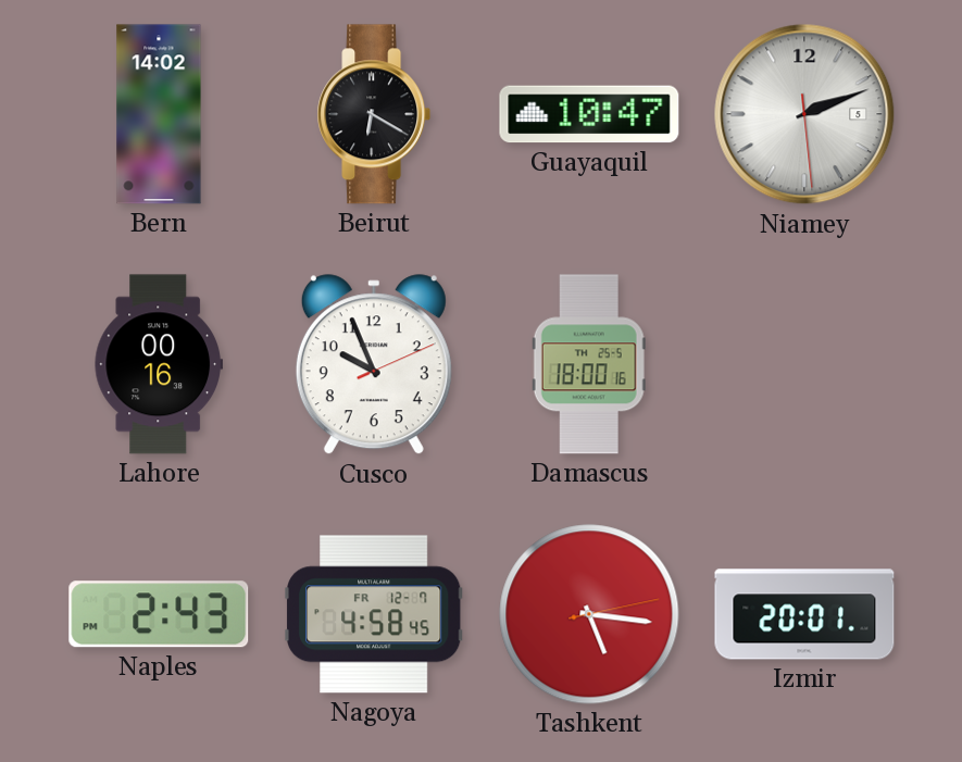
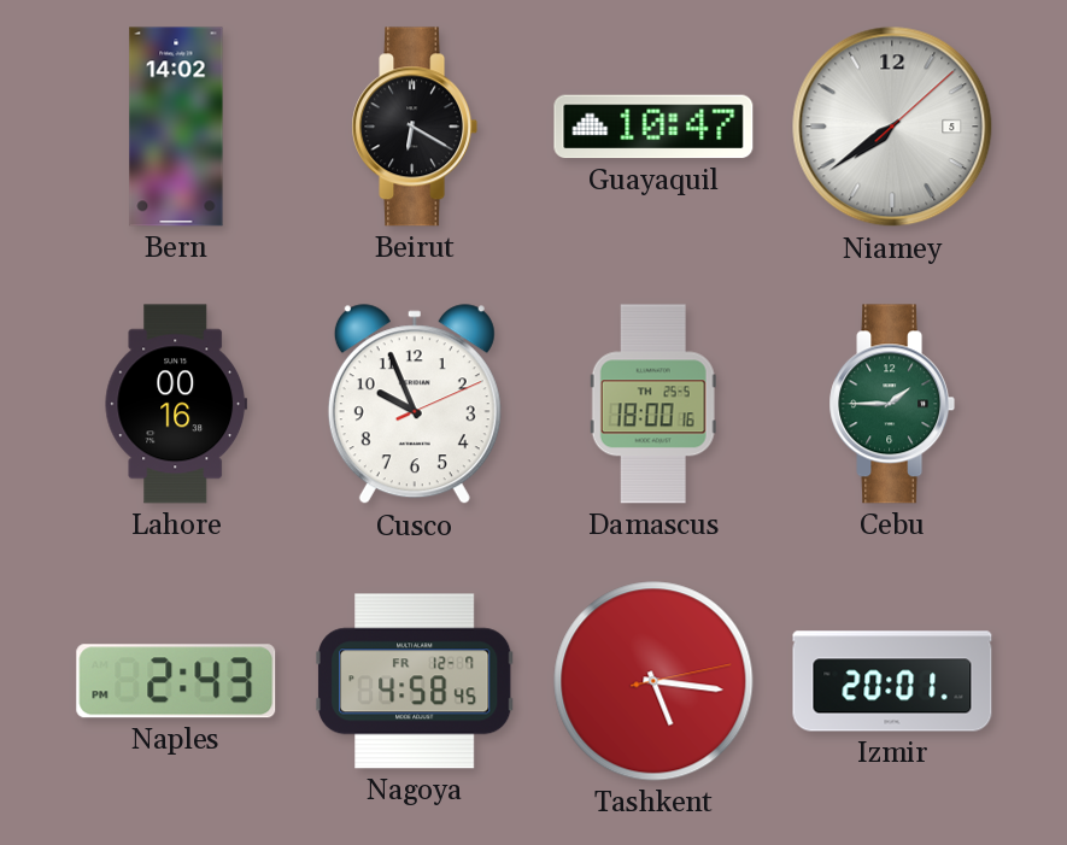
Niamey: 2:11 -> 7:39
Cebu: none -> 1:45
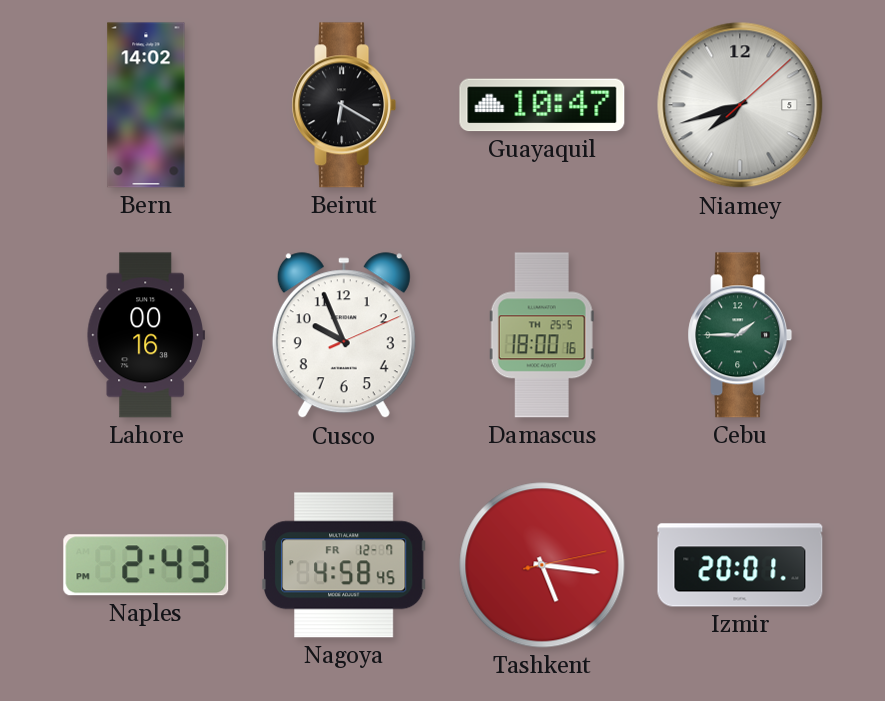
Niamey: 7:39 -> 7:42
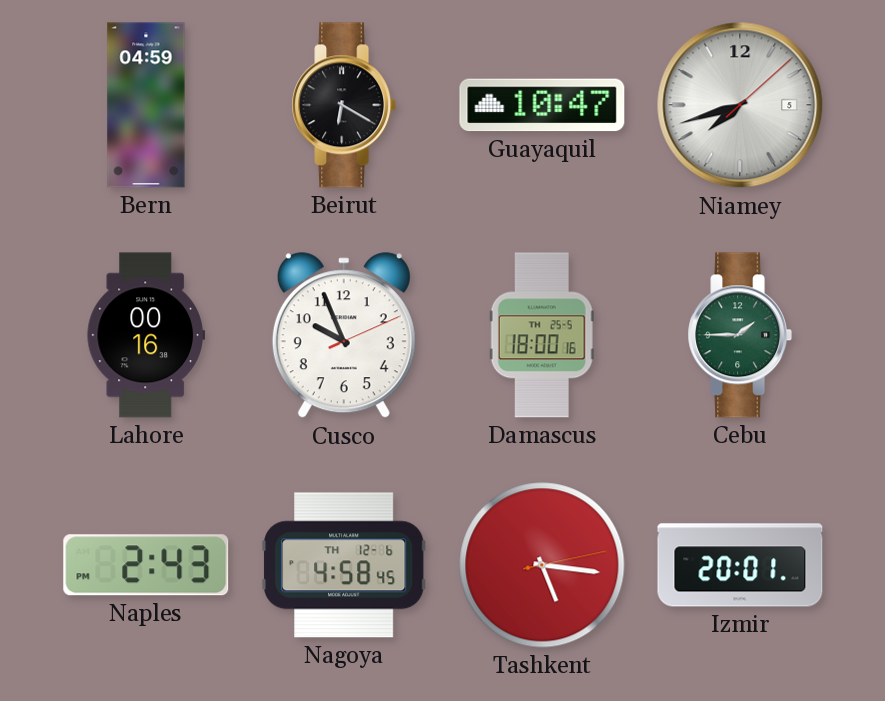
Bern: 14:02 -> 04:59
Nagoya date: FR 12-7 -> TH 12-6
